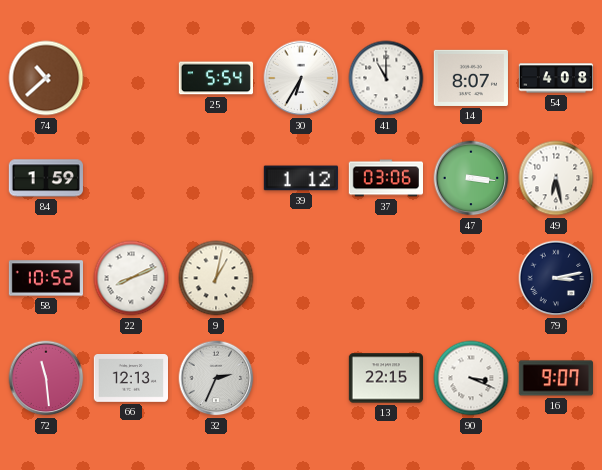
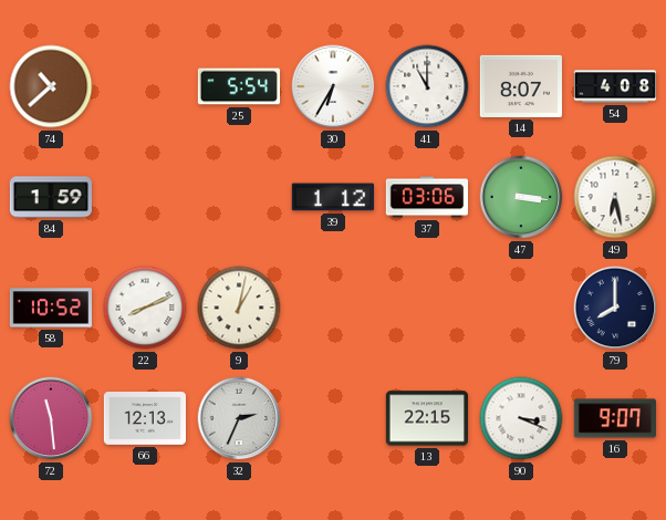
79: 3:13 -> 8:00
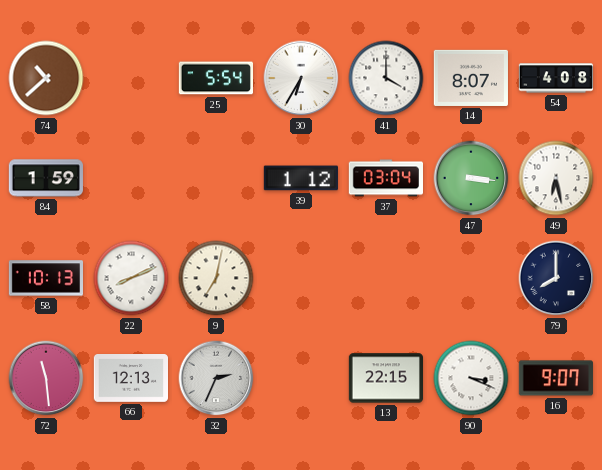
41: 11:00 -> 4:00
37: 03:06 -> 03:04
58: 10:52 -> 10:13
9: 1:02 -> 7:02
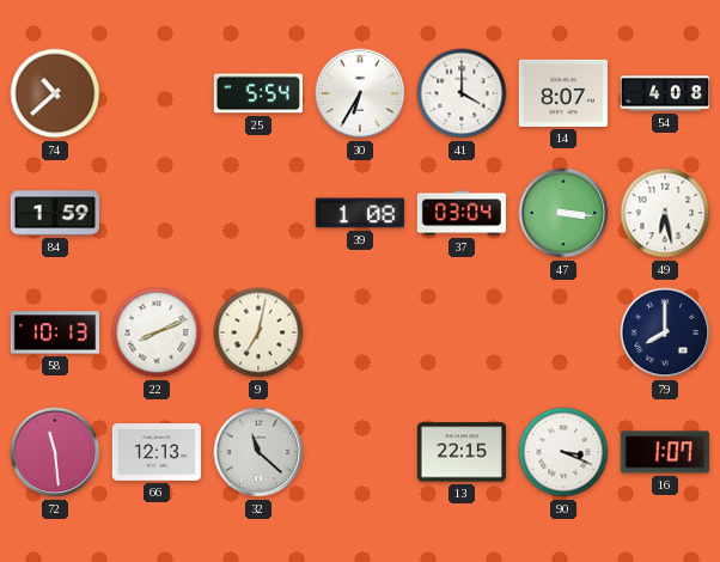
39: 1:12 -> 1:08
32: 2:34 -> 11:22
16: 9:07 -> 1:07
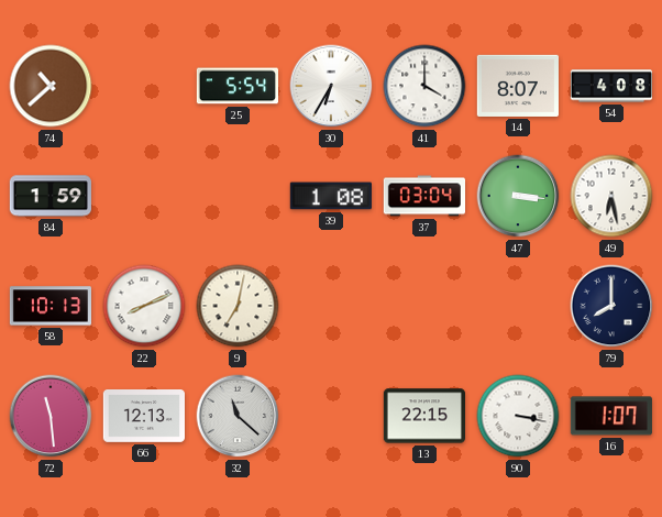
90: 3:19 -> 3:17
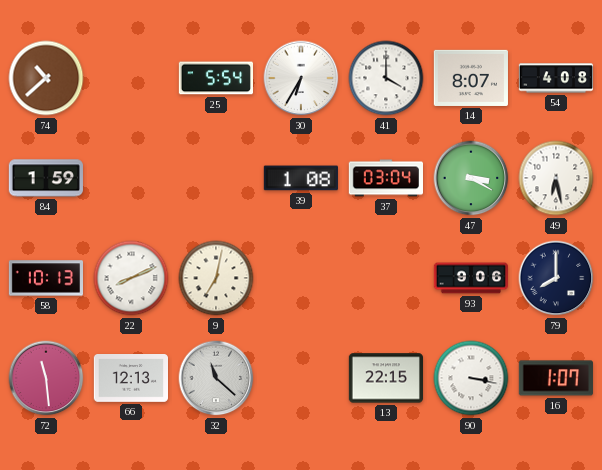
47: 3:16 -> 3:20
93: none -> 9:06
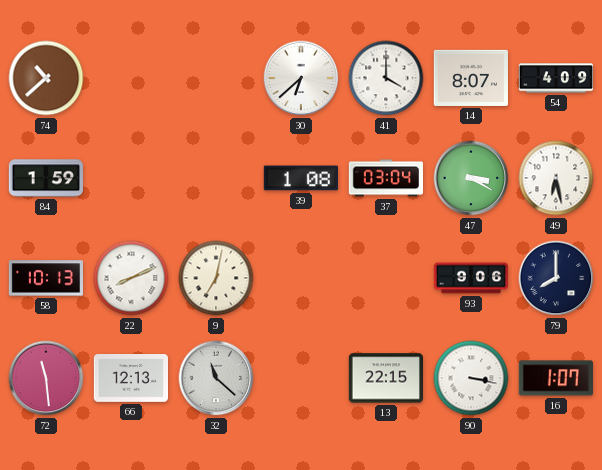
25: 5:54 -> none
30: 6:35 -> 6:38
54: 4:08 -> 4:09
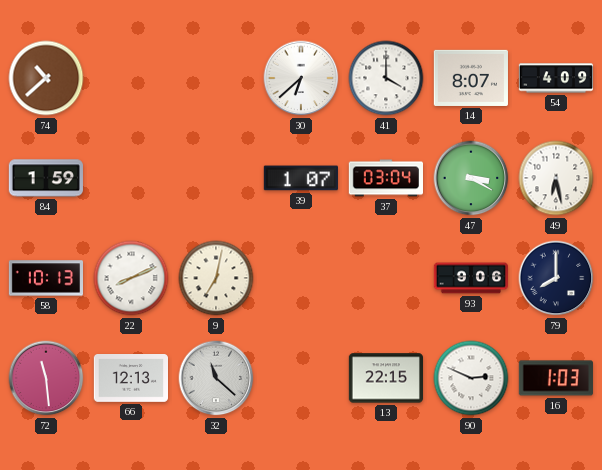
39: 1:08 -> 1:07
90: 3:17 -> 2:49
16: 1:07 -> 1:03
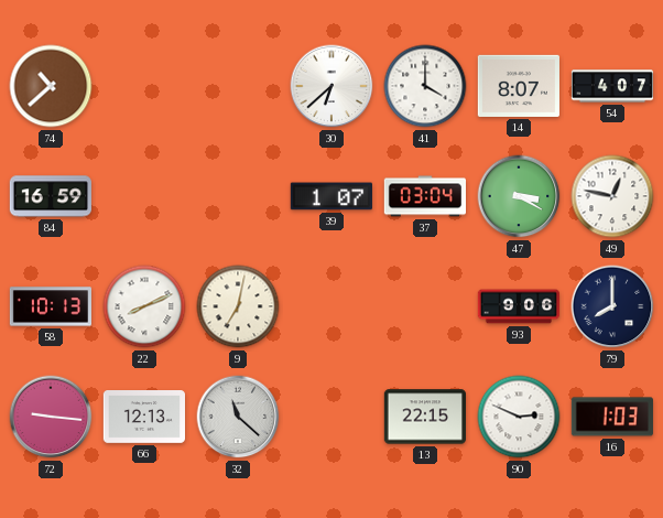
54: 4:09 -> 4:07
84: 1:59 -> 16:59
49: 6:28 -> 12:47
72: 11:29 -> 9:16
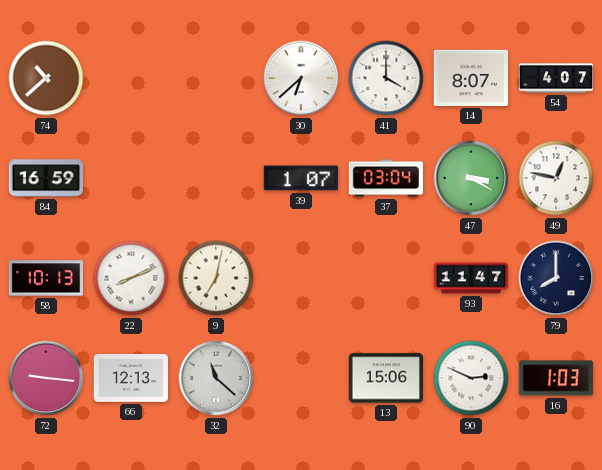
93: 9:06 -> 11:47
13: 22:15 -> 15:06
